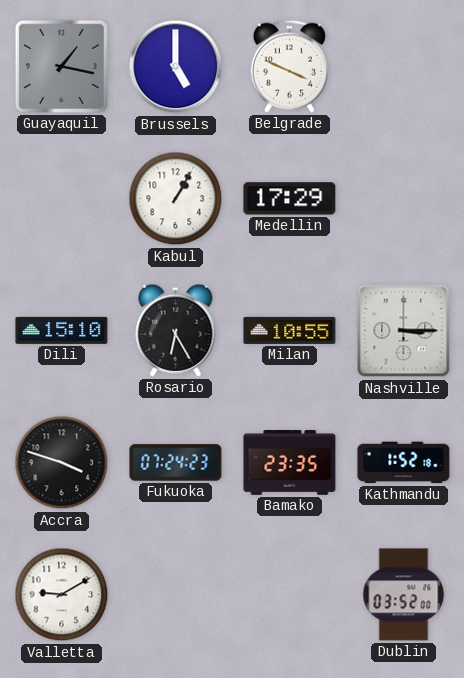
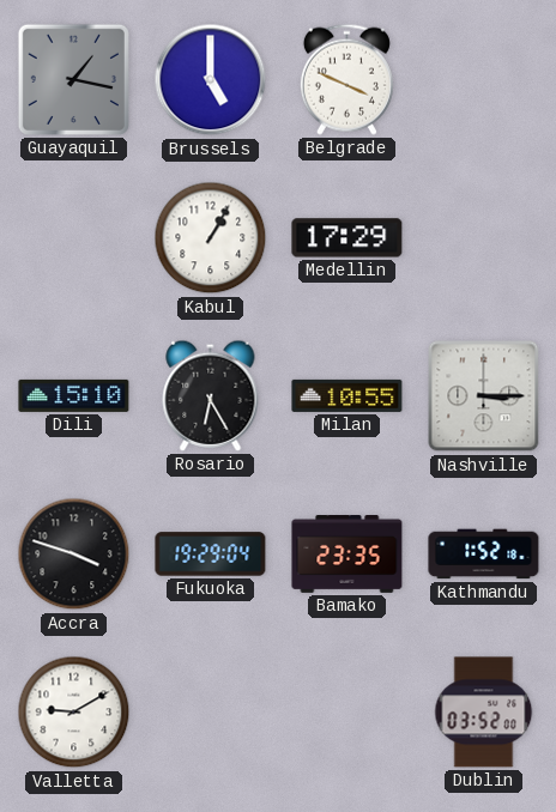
Fukuoka: 07:24 -> 19:29
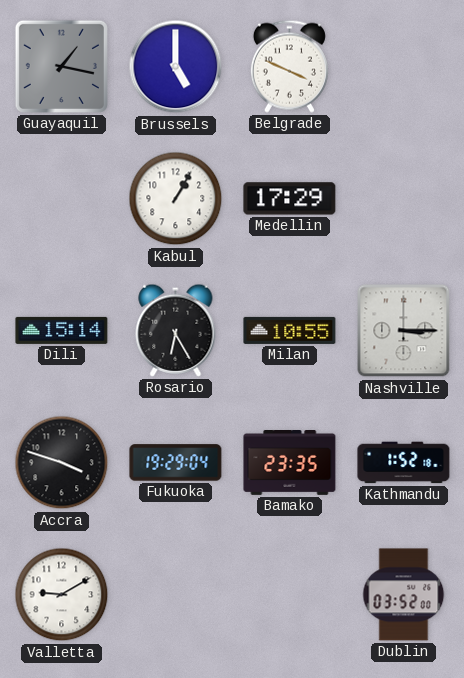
Dili: 15:10 -> 15:14
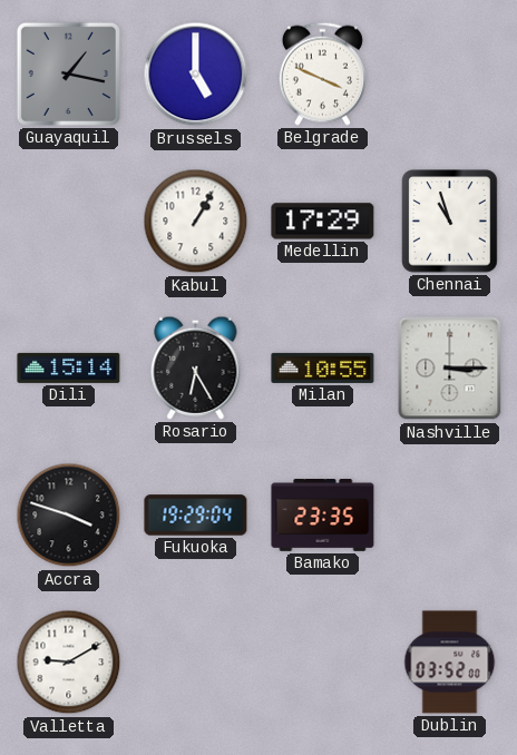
Chennai: none -> 10:57
Kathmandu: 1:52 -> none
